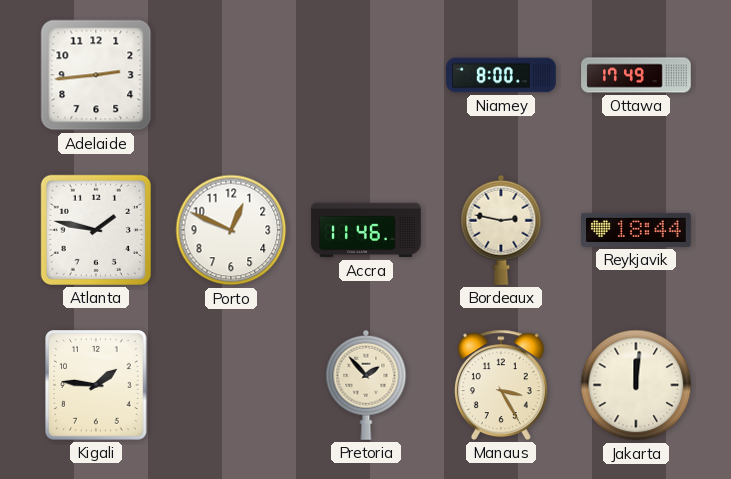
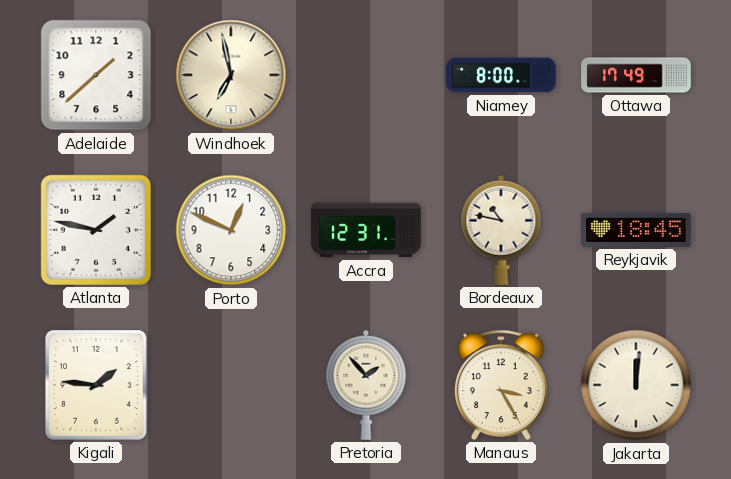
Adelaide: 2:44 -> 1:38
Windhoek: none -> 6:58
Accra: 11:46 -> 12:31
Bordeaux: 2:47 -> 10:47
Reykjavik: 18:44 -> 18:45
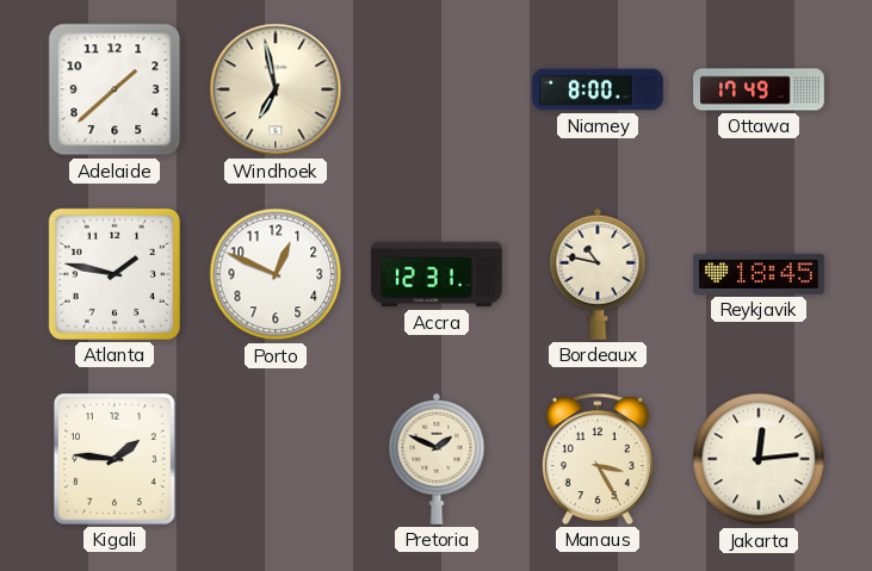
Pretoria: 1:53 -> 1:49
Jakarta: 12:01 -> 12:14
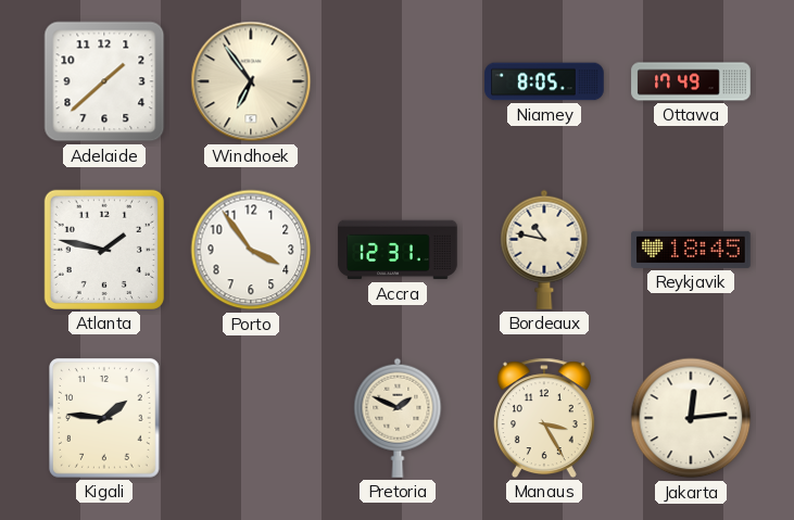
Windhoek: 6:58 -> 6:54
Niamey: 8:00 -> 8:05
Porto: 12:49 -> 3:54
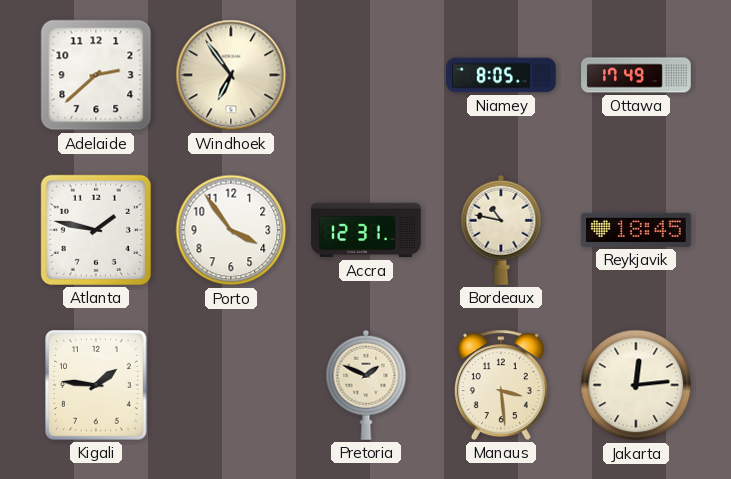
Adelaide: 1:38 -> 2:38
Manaus: 3:25 -> 3:29
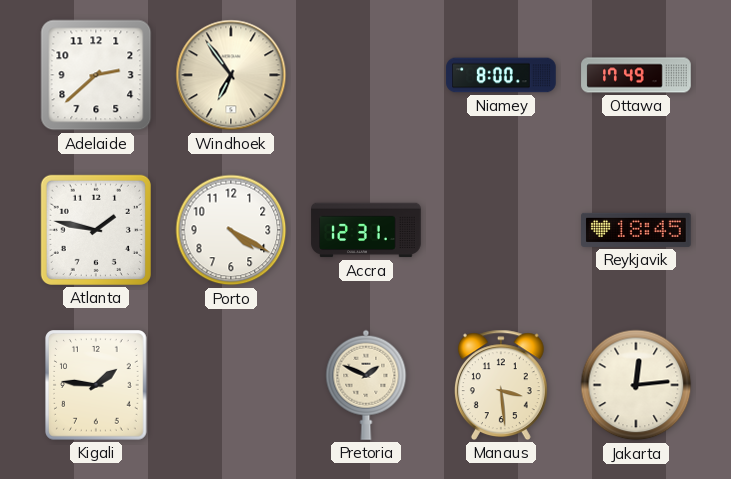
Niamey: 8:05 -> 8:00
Porto: 3:54 -> 4:20
Bordeaux: 10:47 -> none
